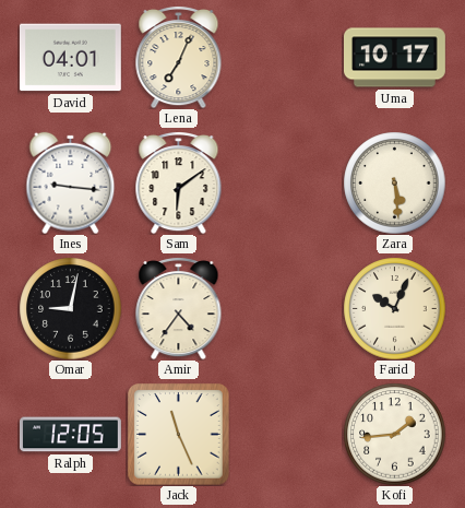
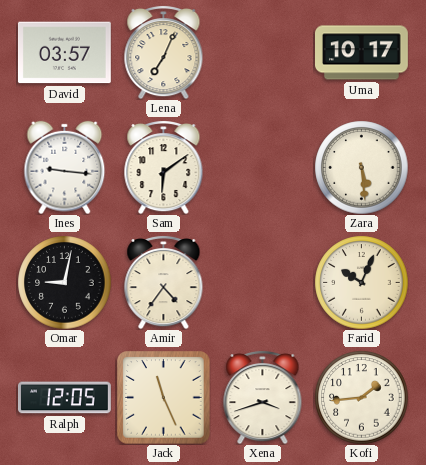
David: 04:01 -> 03:57
Xena: none -> 3:42
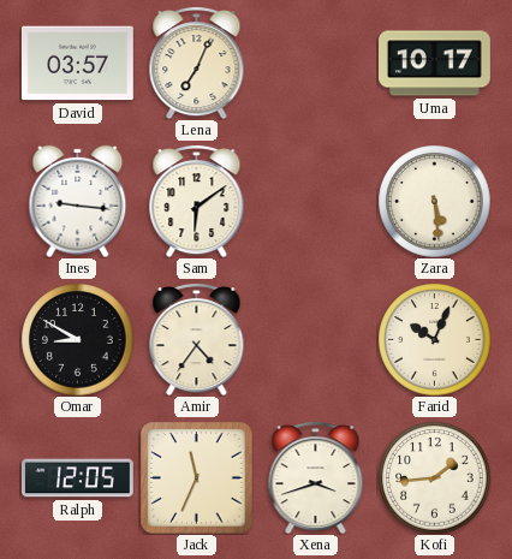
Omar: 9:02 -> 8:50
Jack: 11:26 -> 11:34
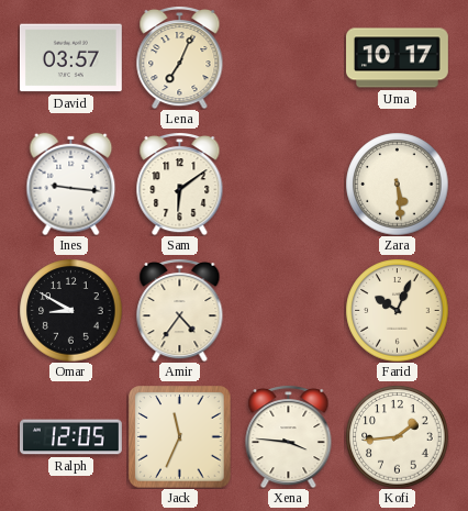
Xena: 3:42 -> 3:46
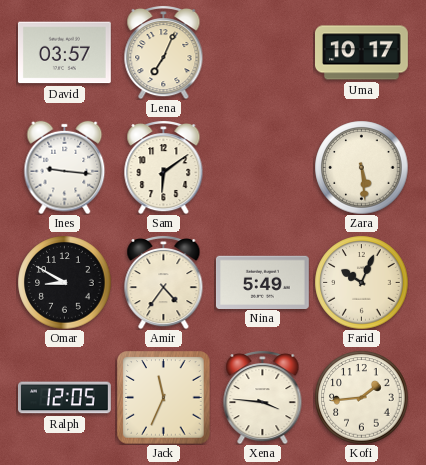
Nina: none -> 5:49
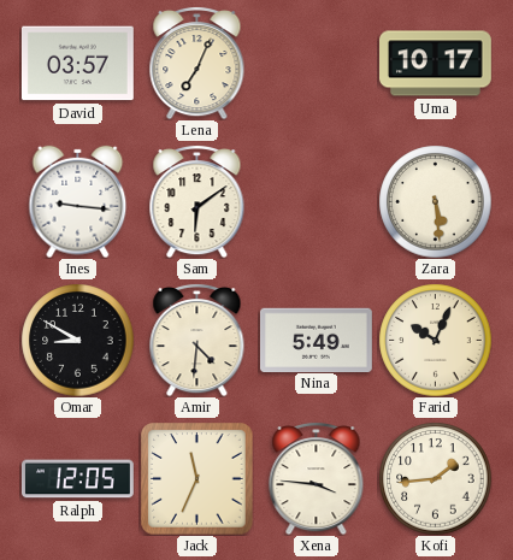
Amir: 4:36 -> 4:31
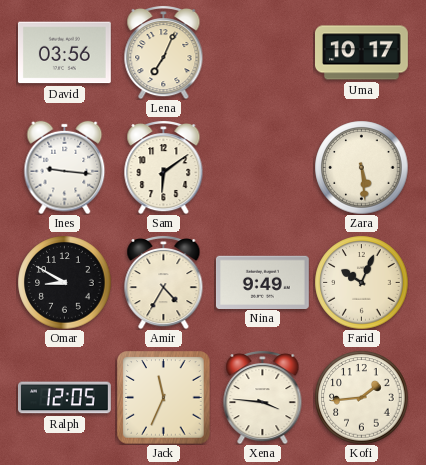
David: 03:57 -> 03:56
Amir: 4:31 -> 4:35
Nina: 5:49 -> 9:49
